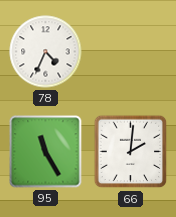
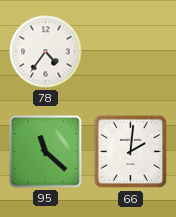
78: 4:34 -> 4:36
95: 11:25 -> 11:22
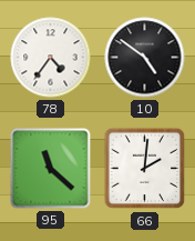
10: none -> 4:51
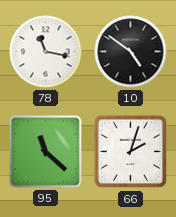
78: 4:36 -> 11:17
66: 2:01 -> 2:03
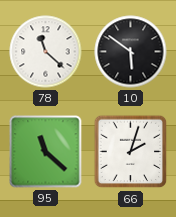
78: 11:17 -> 11:22
10: 4:51 -> 5:51
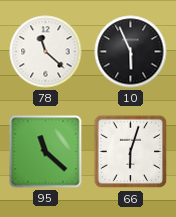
10: 5:51 -> 5:56
66: 2:03 -> 6:03
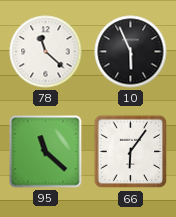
66: 6:03 -> 6:06
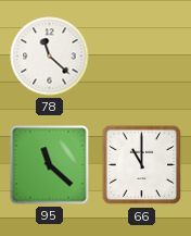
10: 5:56 -> none
66: 6:06 -> 11:00
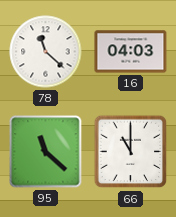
16: none -> 04:03
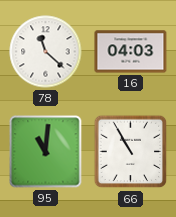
95: 11:22 -> 11:01
66: 11:00 -> 10:55
